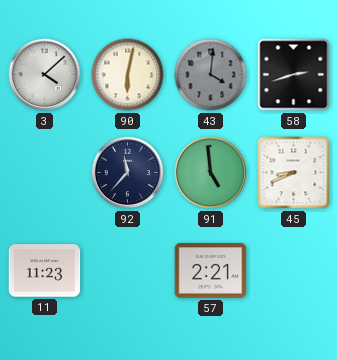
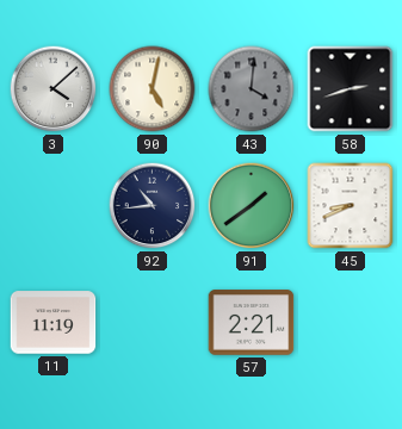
90: 6:02 -> 5:02
92: 11:37 -> 10:44
91: 4:59 -> 1:39
11: 11:23 -> 11:19
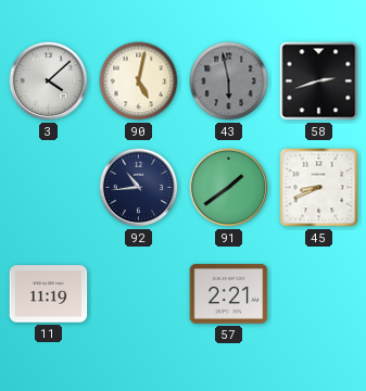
43: 4:01 -> 5:58
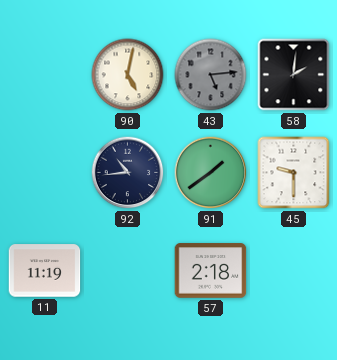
3: 4:08 -> none
43: 5:58 -> 5:14
58: 2:42 -> 2:01
45: 8:41 -> 9:30
57: 2:21 -> 2:18
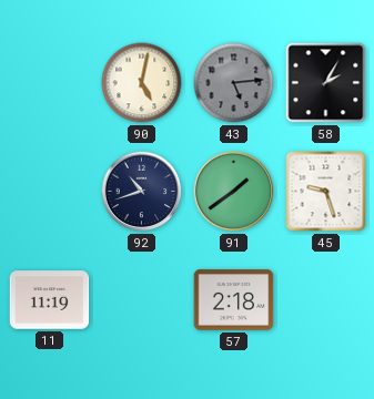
58: 2:01 -> 2:05
92: 10:44 -> 10:42
45: 9:30 -> 9:27
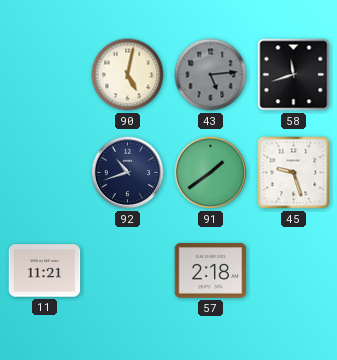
58: 2:05 -> 11:42
11: 11:19 -> 11:21
